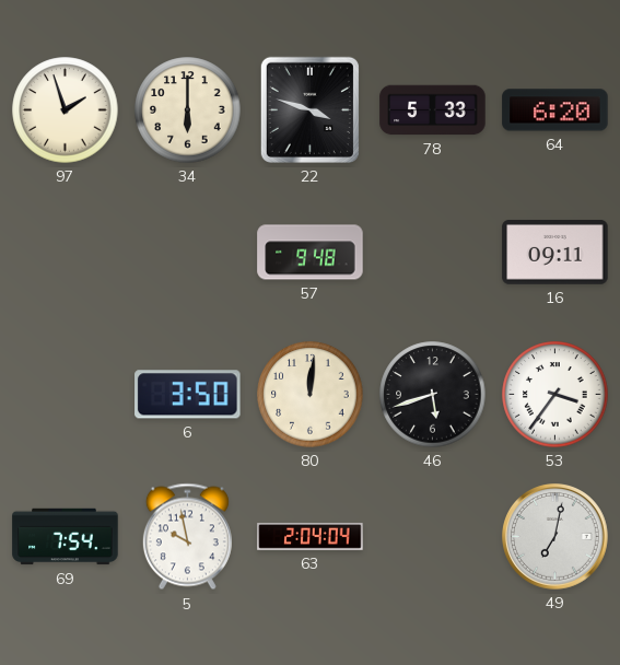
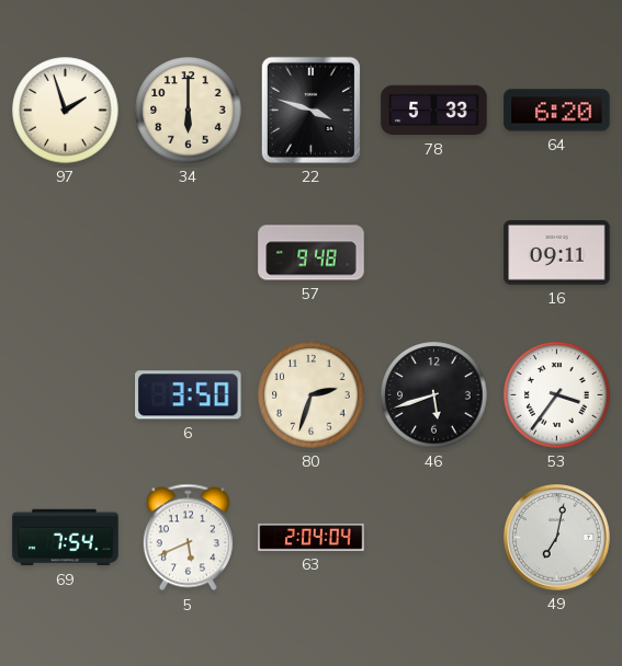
80: 12:01 -> 2:33
5: 9:58 -> 5:41
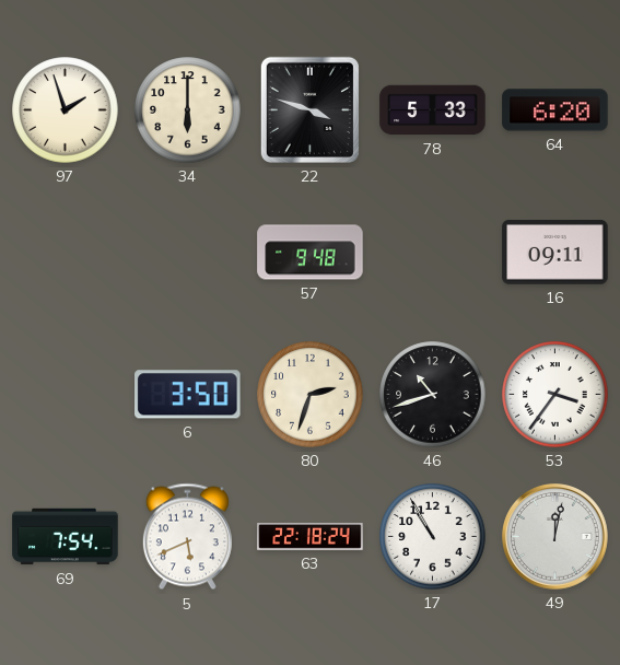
46: 5:42 -> 10:42
63: 2:04 -> 22:18
17: none -> 10:55
49: 7:02 -> 12:02
